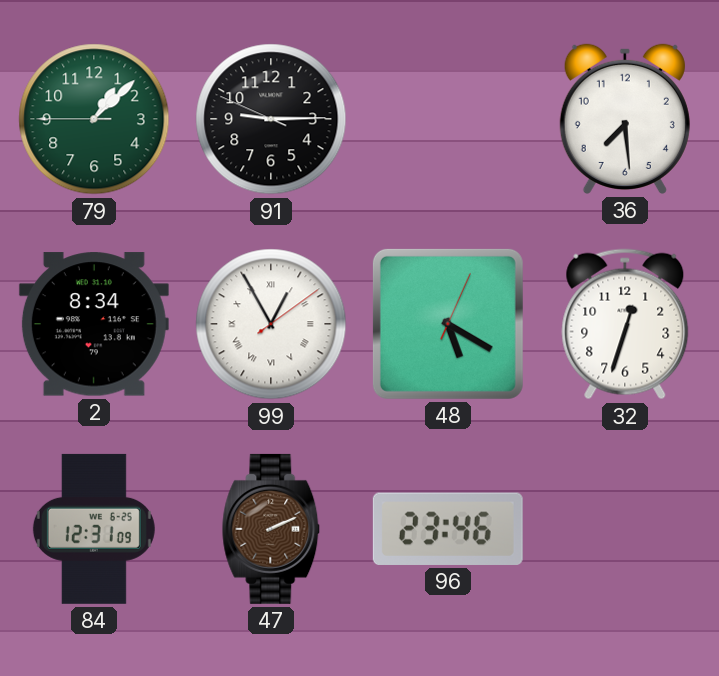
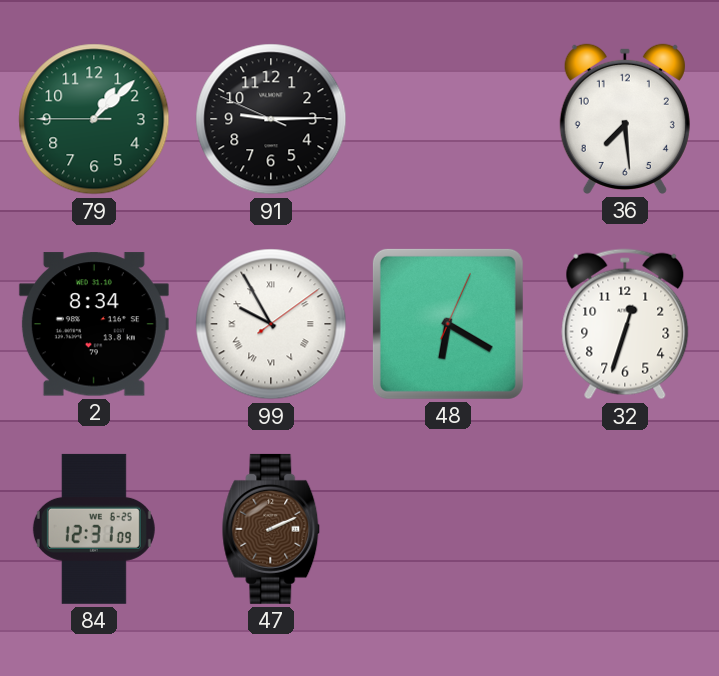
99: 12:55 -> 9:55
48: 5:20 -> 6:20
96: 23:46 -> none
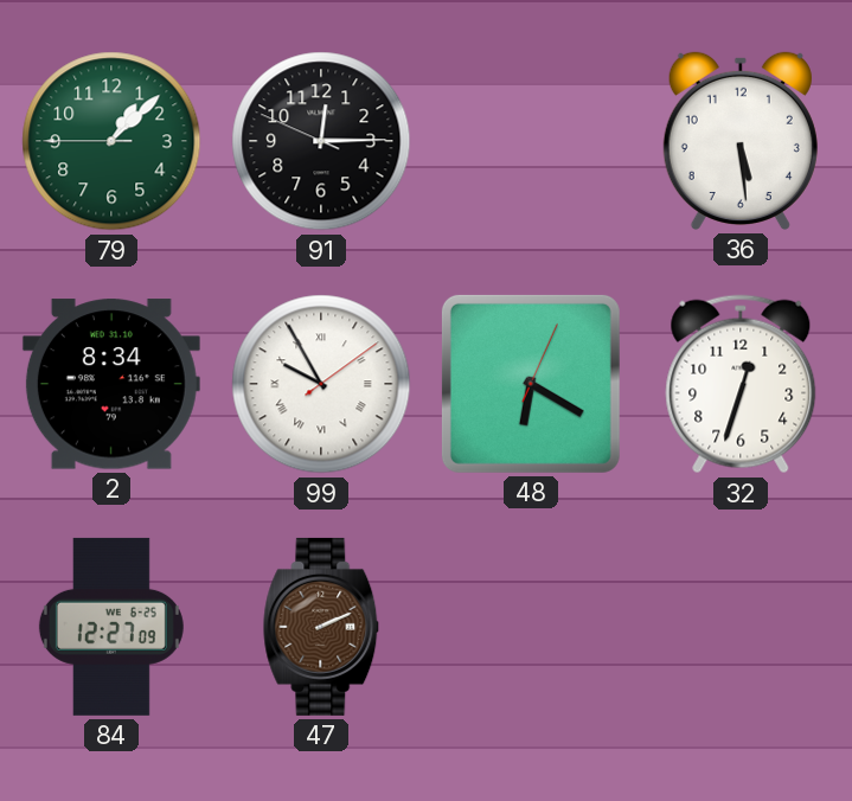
91: 9:14 -> 12:14
36: 7:29 -> 5:29
84: 12:31 -> 12:27
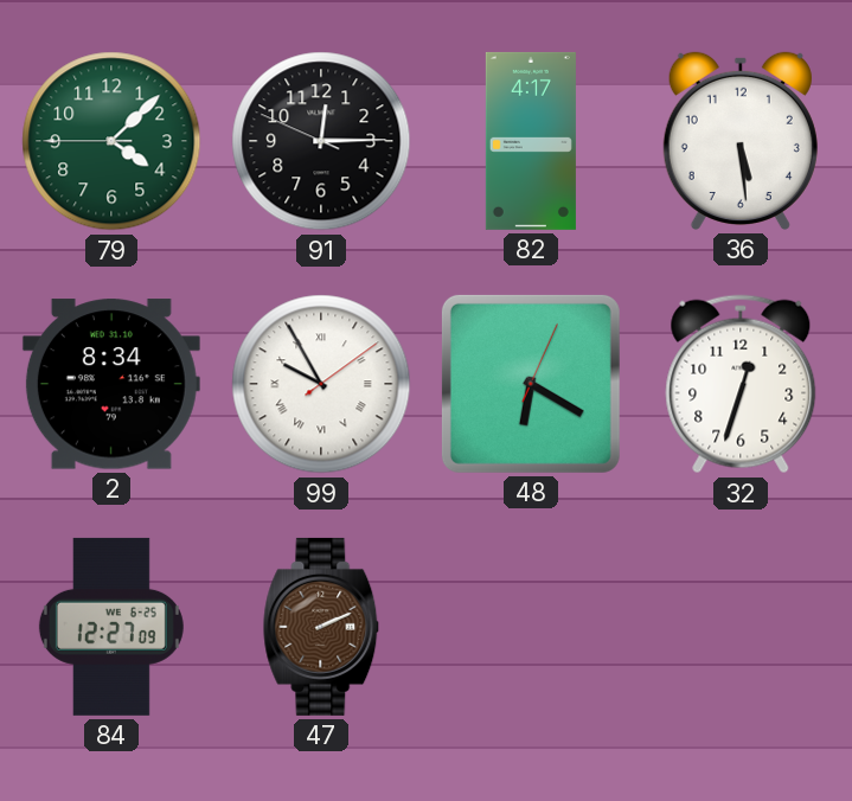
79: 1:07 -> 4:07
82: none -> 4:17
